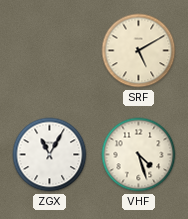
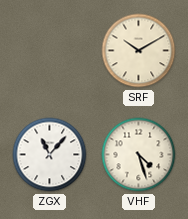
SRF: 5:10 -> 10:10
ZGX: 11:05 -> 11:07
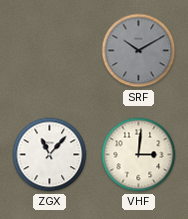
SRF dial: cream -> grey
VHF: 4:27 -> 3:01
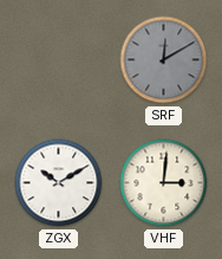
SRF: 10:10 -> 12:10
ZGX: 11:07 -> 10:10
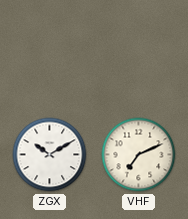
SRF: 12:10 -> none
VHF: 3:01 -> 7:11
